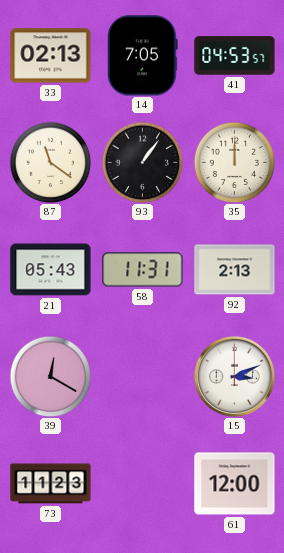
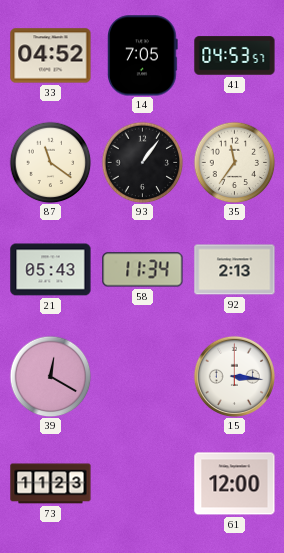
33: 02:13 -> 04:52
35: 12:00 -> 11:36
58: 11:31 -> 11:34
15: 3:11 -> 3:16
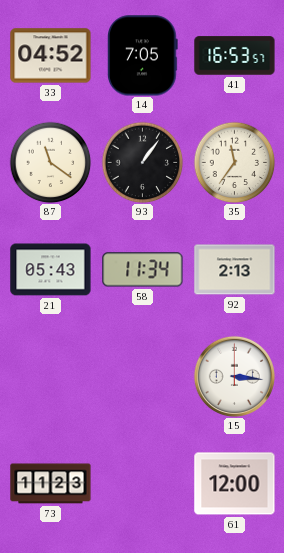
41: 04:53 -> 16:53
39: 12:20 -> none
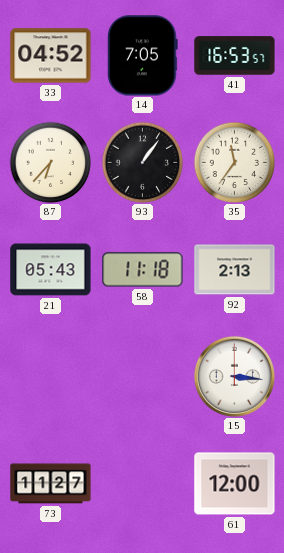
87: 11:21 -> 6:37
58: 11:34 -> 11:18
73: 11:23 -> 11:27
